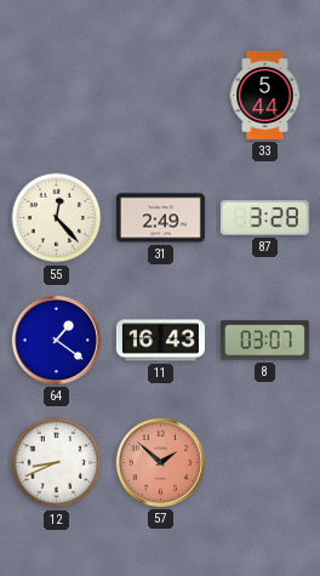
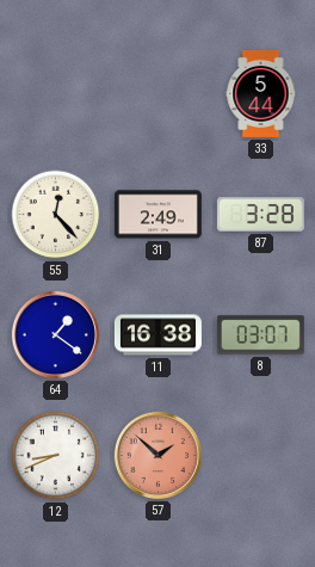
11: 16:43 -> 16:38
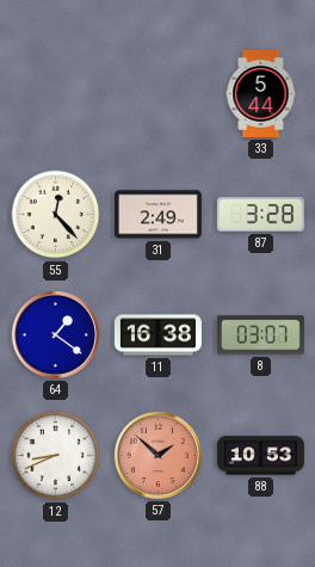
88: none -> 10:53
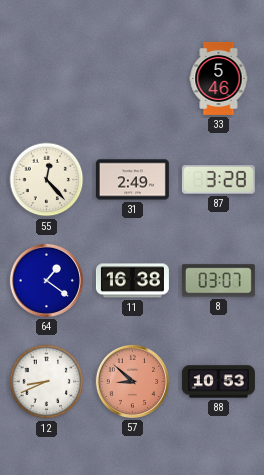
33: 5:44 -> 5:46
57: 1:52 -> 8:52
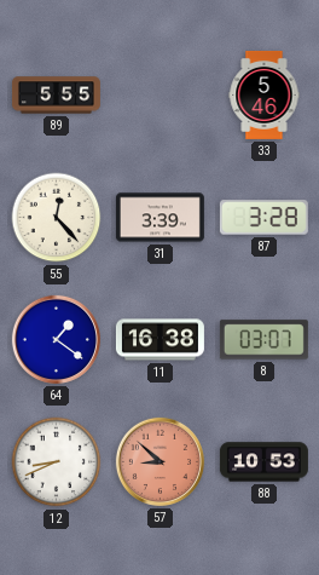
89: none -> 5:55
31: 2:49 -> 3:39
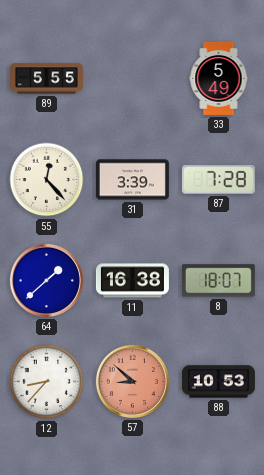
33: 5:46 -> 5:49
87: 3:28 -> 7:28
64: 1:21 -> 1:38
8: 03:07 -> 18:07
12: 8:41 -> 8:37
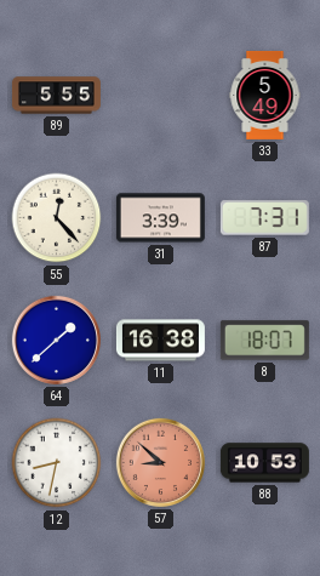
87: 7:28 -> 7:31
12: 8:37 -> 8:32
